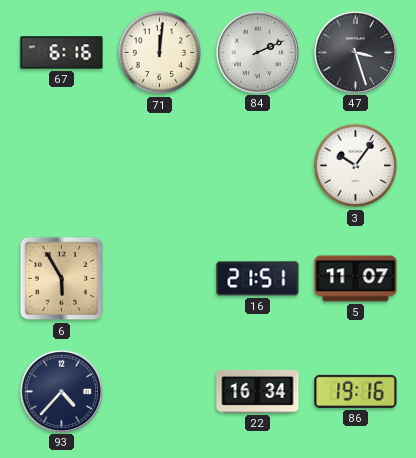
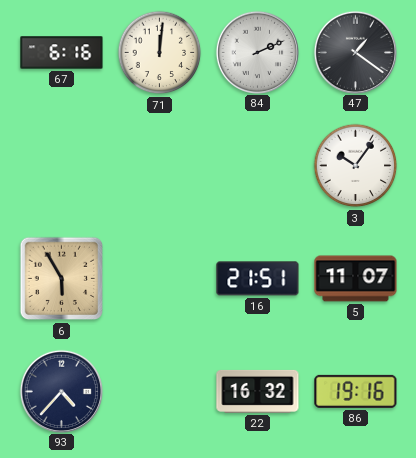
47: 3:27 -> 1:21
22: 16:34 -> 16:32
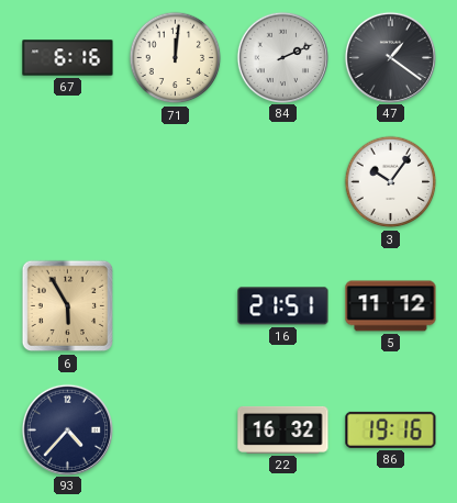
5: 11:07 -> 11:12
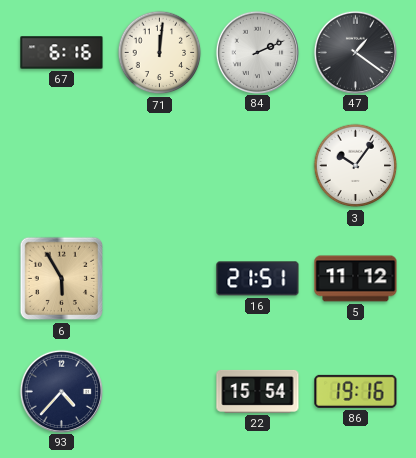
22: 16:32 -> 15:54
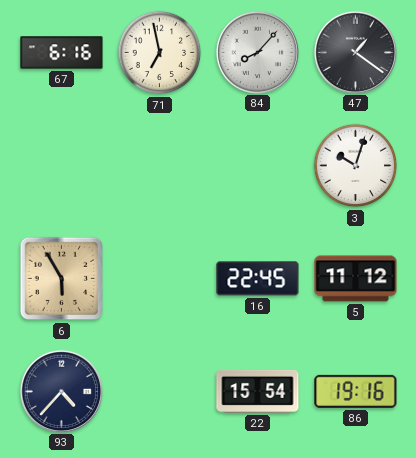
71: 12:01 -> 6:58
84: 2:11 -> 8:07
3: 10:06 -> 10:03
16: 21:51 -> 22:45
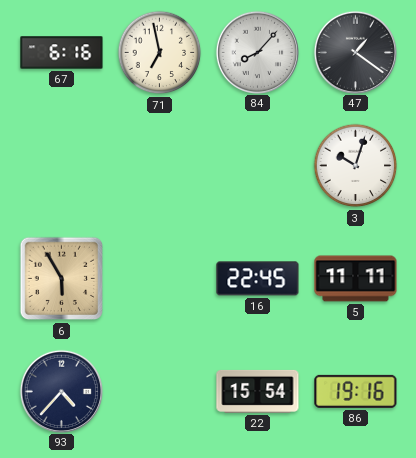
5: 11:12 -> 11:11
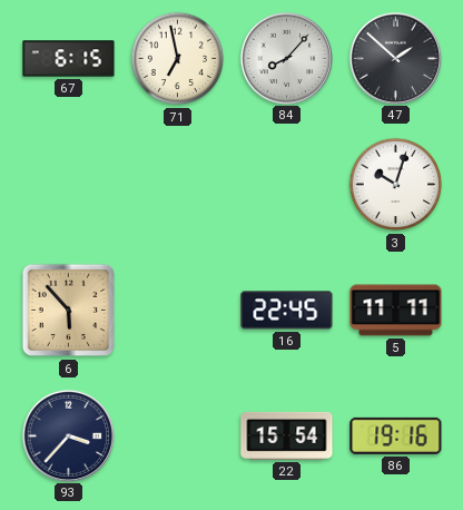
67: 6:16 -> 6:15
47: 1:21 -> 1:52
6: 5:55 -> 5:53
93: 4:37 -> 3:37
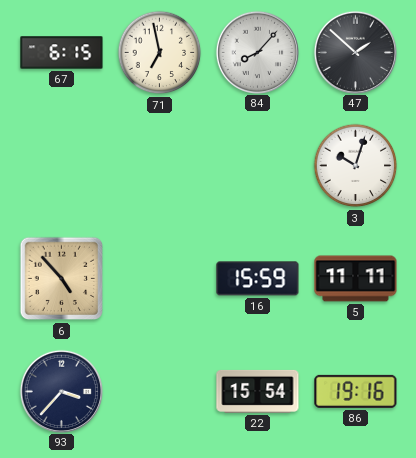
6: 5:53 -> 4:53
16: 22:45 -> 15:59
